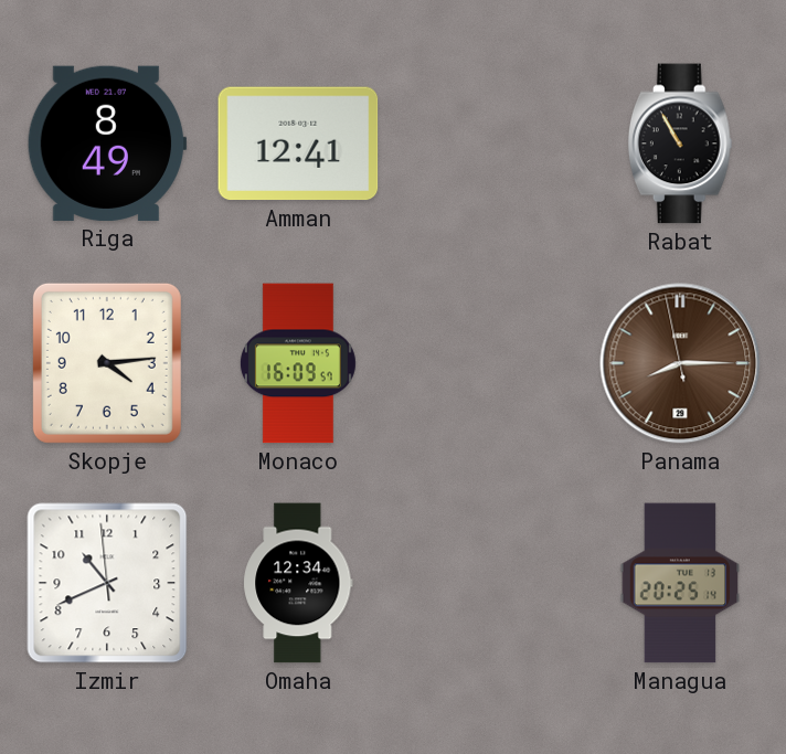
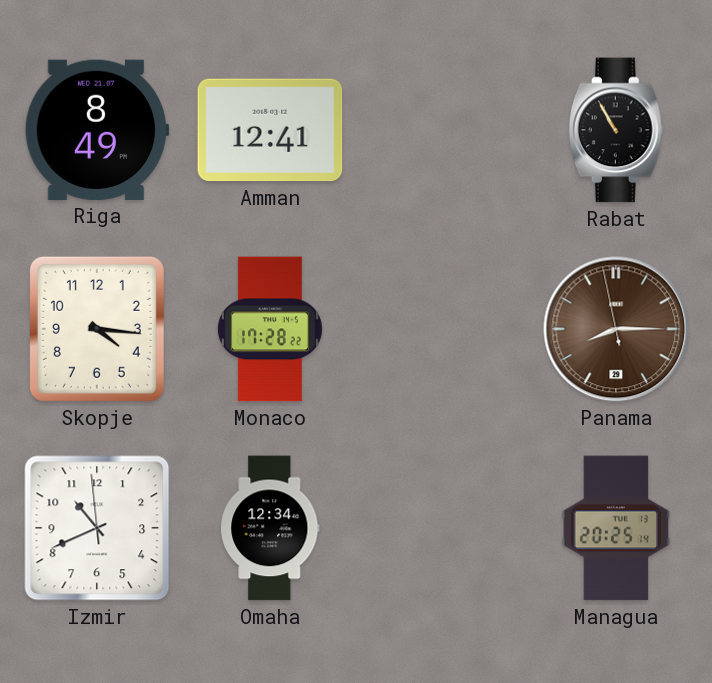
Skopje: 4:14 -> 4:16
Monaco: 16:09 -> 17:28
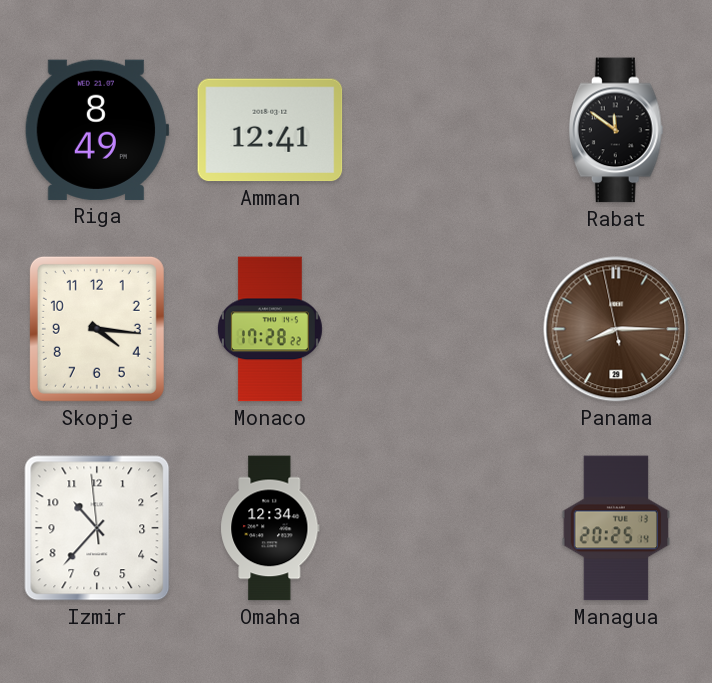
Rabat: 10:55 -> 11:51
Izmir: 10:40 -> 10:36
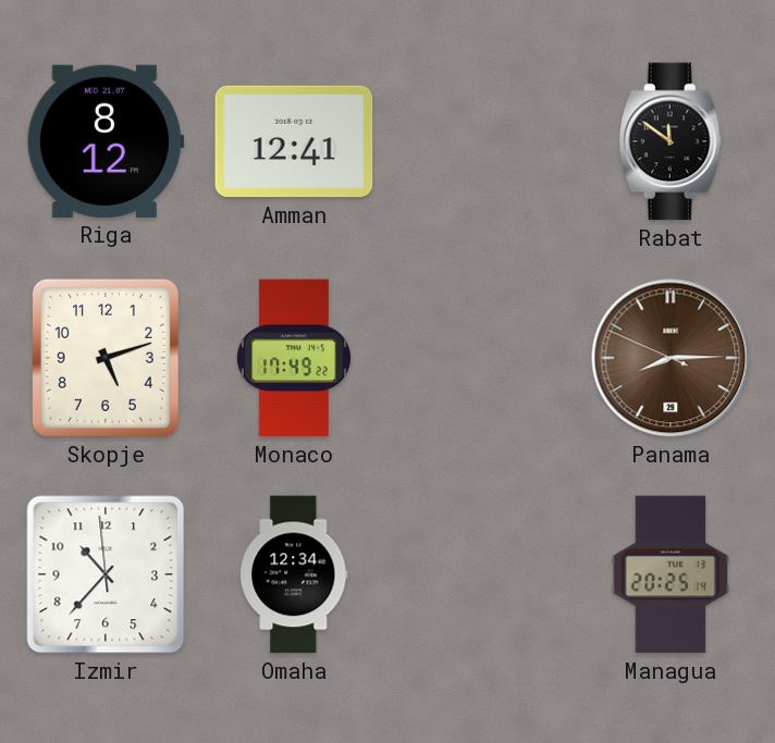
Riga: 8:49 -> 8:12
Skopje: 4:16 -> 5:12
Monaco: 17:28 -> 17:49
Panama: 8:14:58 -> 8:14:49
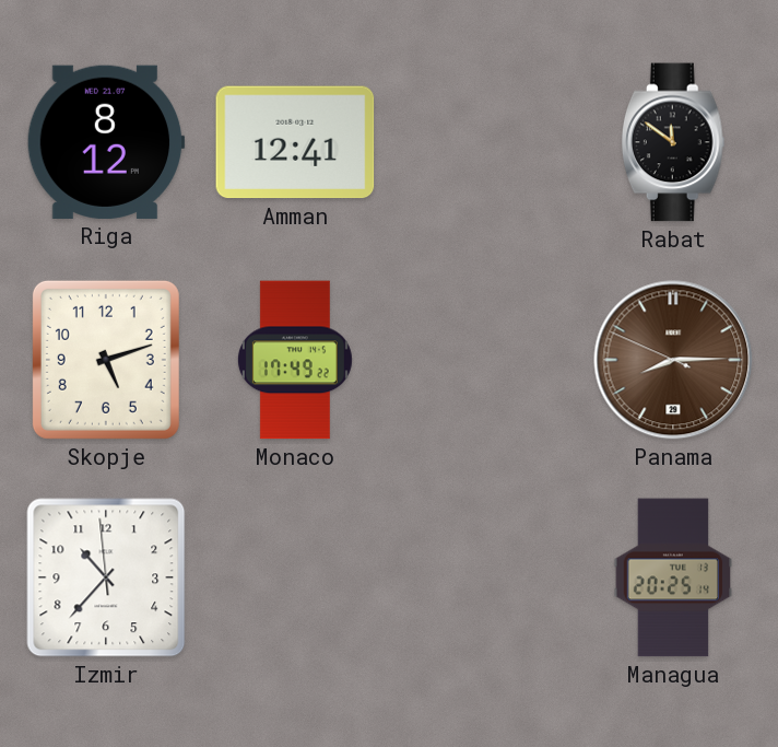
Omaha: 12:34 -> none
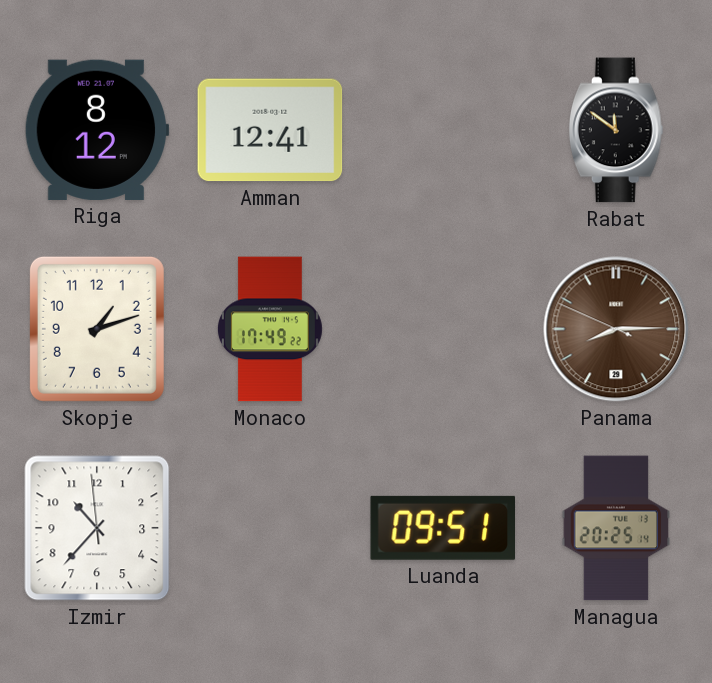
Skopje: 5:12 -> 1:12
Luanda: none -> 09:51
